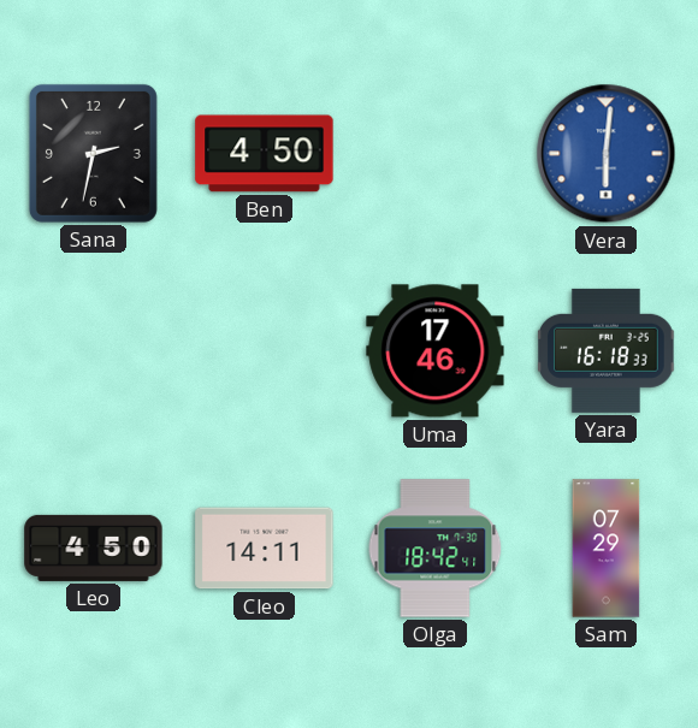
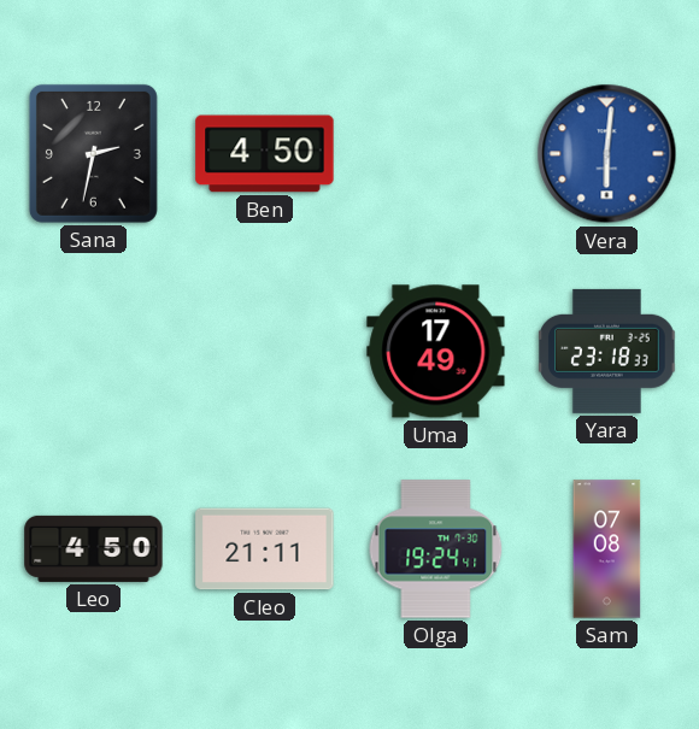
Uma: 17:46 -> 17:49
Yara: 16:18 -> 23:18
Cleo: 14:11 -> 21:11
Olga: 18:42 -> 19:24
Sam: 07:29 -> 07:08
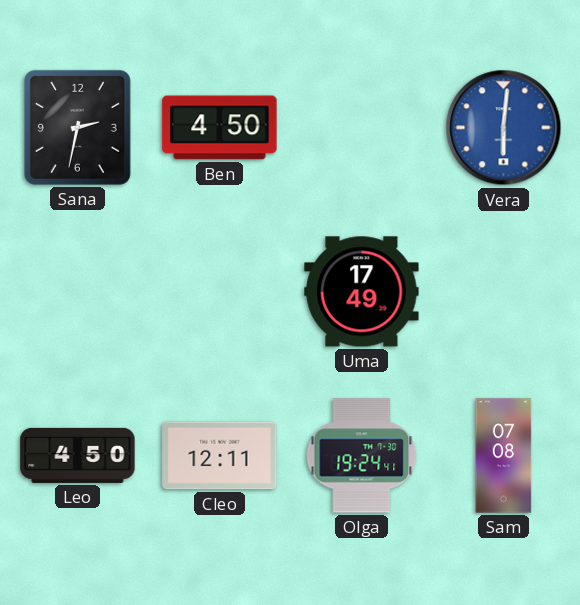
Yara: 23:18 -> none
Cleo: 21:11 -> 12:11
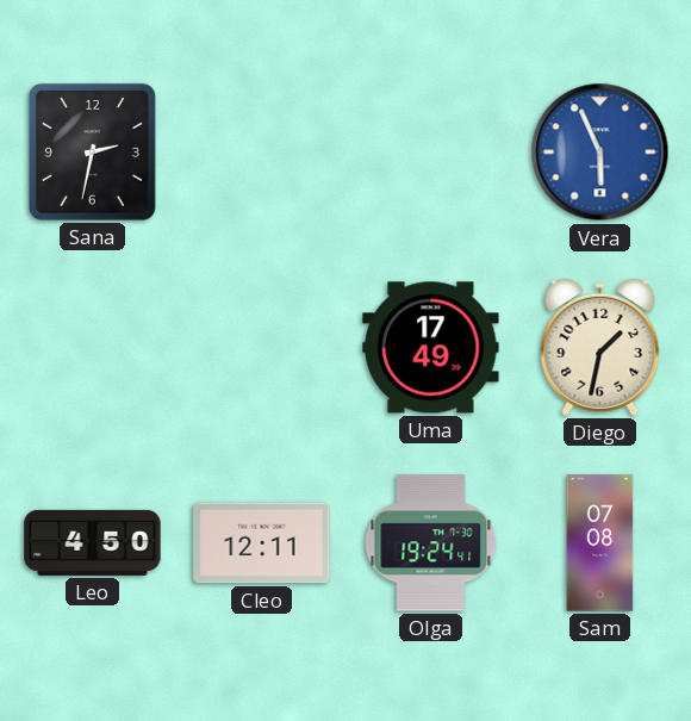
Ben: 4:50 -> none
Vera: 6:01 -> 5:56
Diego: none -> 1:32
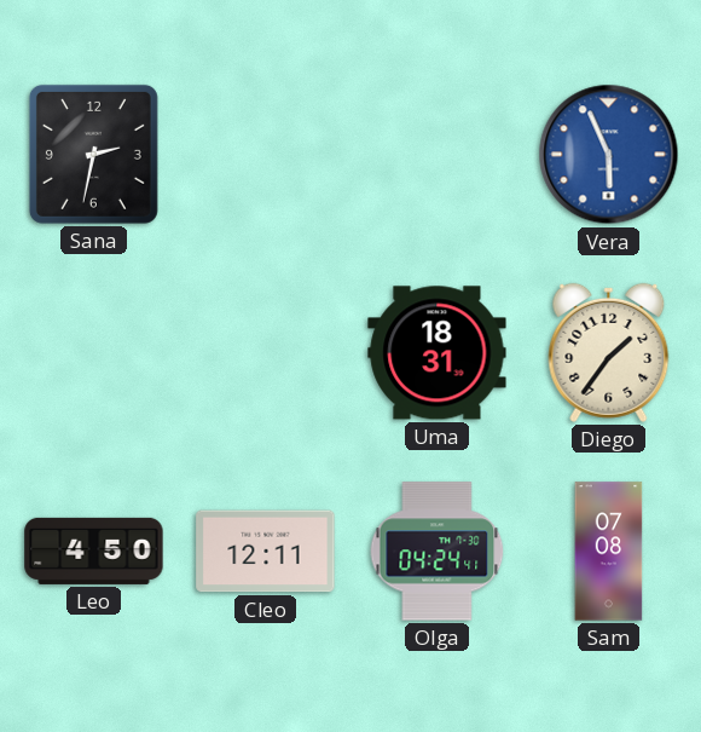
Uma: 17:49 -> 18:31
Diego: 1:32 -> 1:36
Olga: 19:24 -> 04:24
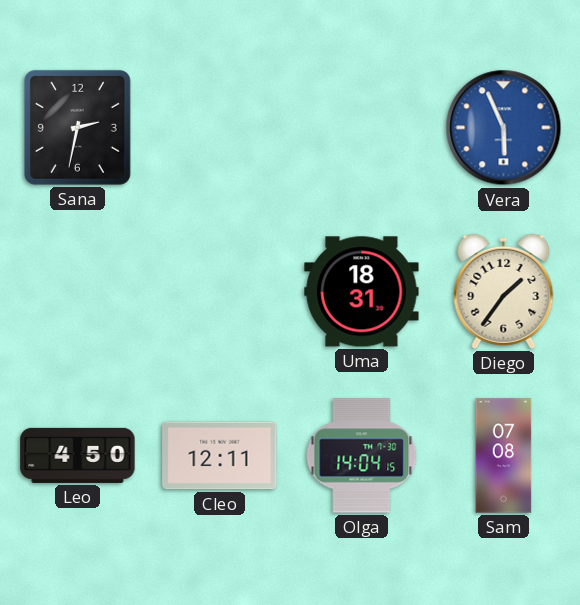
Olga: 04:24 -> 14:04
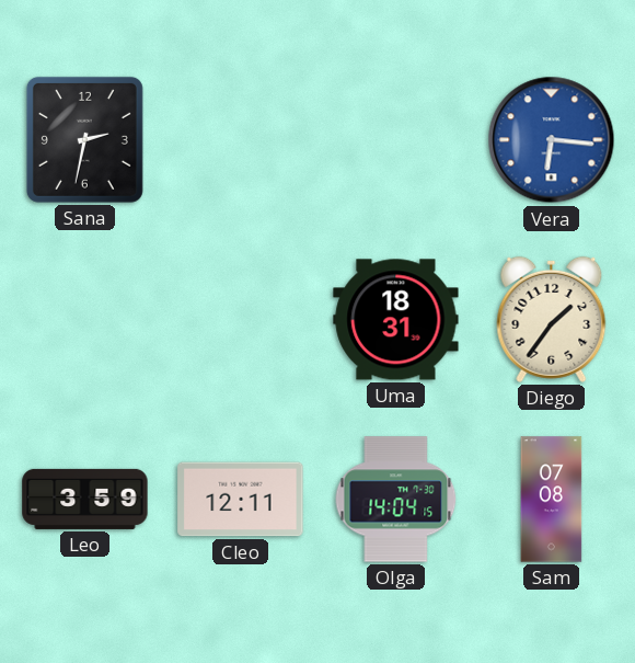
Vera: 5:56 -> 6:16
Leo: 4:50 -> 3:59
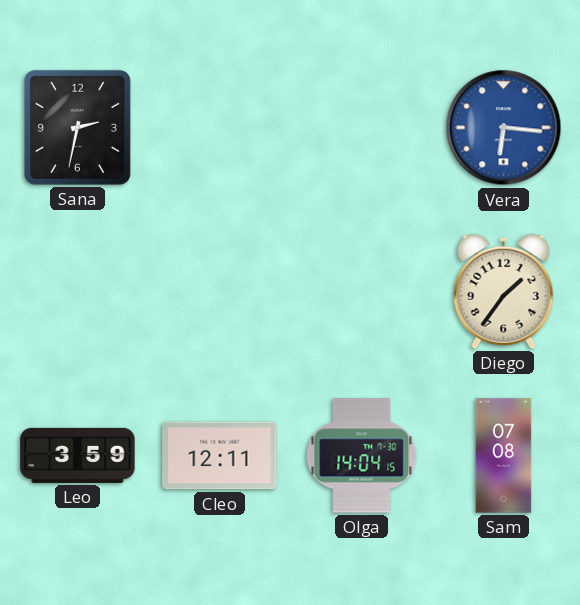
Uma: 18:31 -> none
